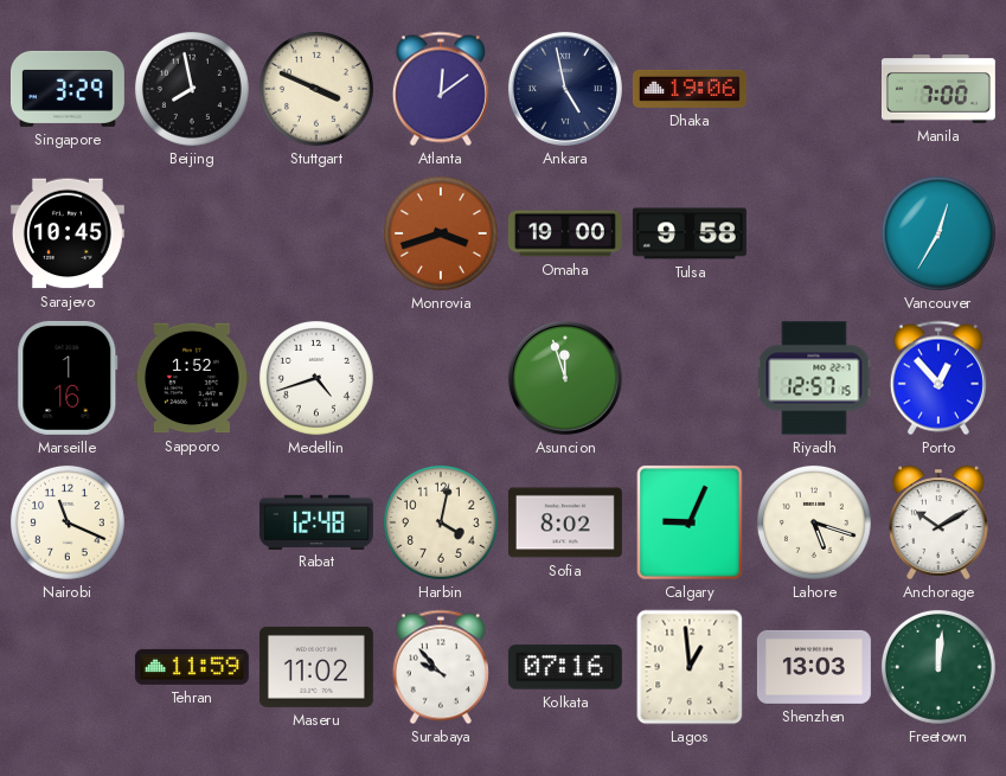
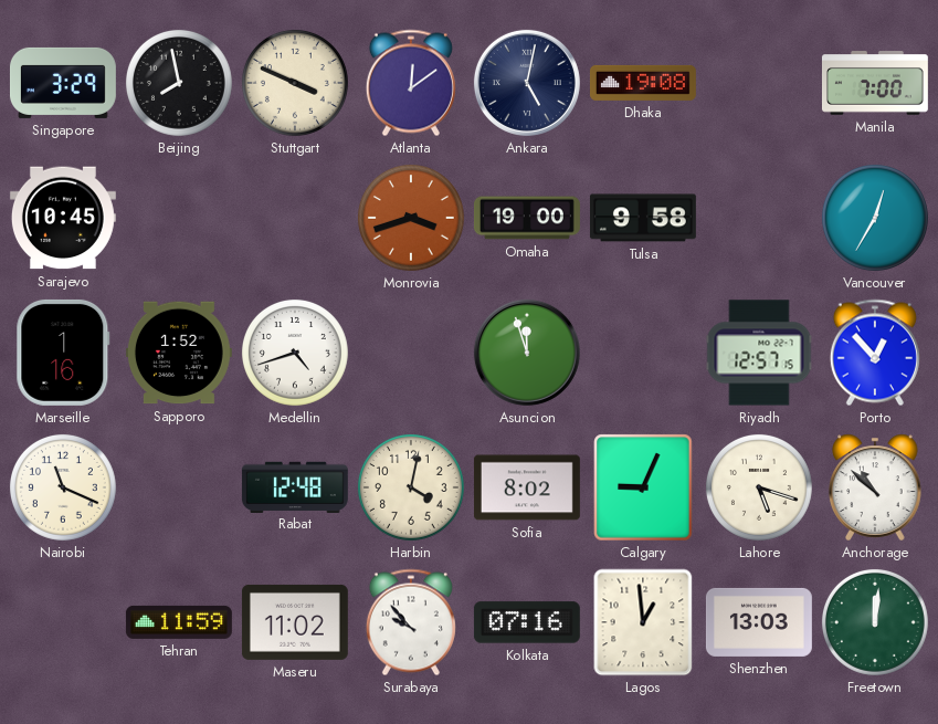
Ankara: 4:58 -> 5:02
Dhaka: 19:06 -> 19:08
Anchorage: 10:10 -> 10:52
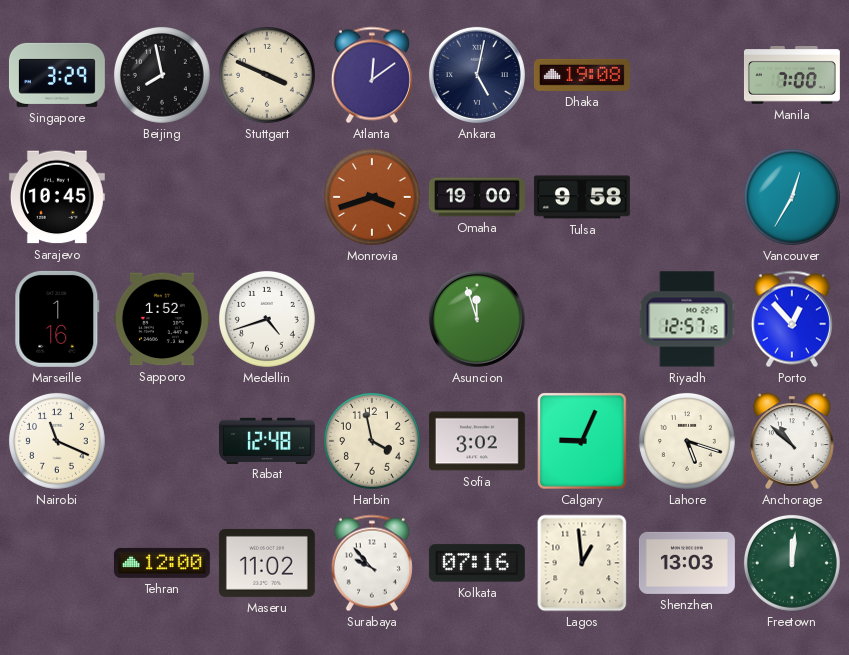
Harbin: 4:02 -> 3:58
Sofia: 8:02 -> 3:02
Tehran: 11:59 -> 12:00
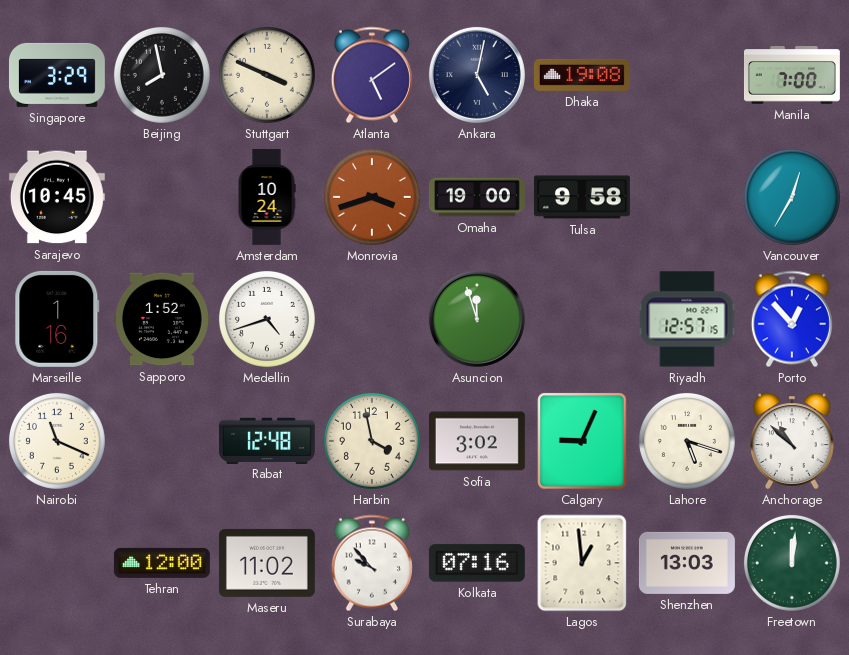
Atlanta: 12:09 -> 5:09
Amsterdam: none -> 10:24
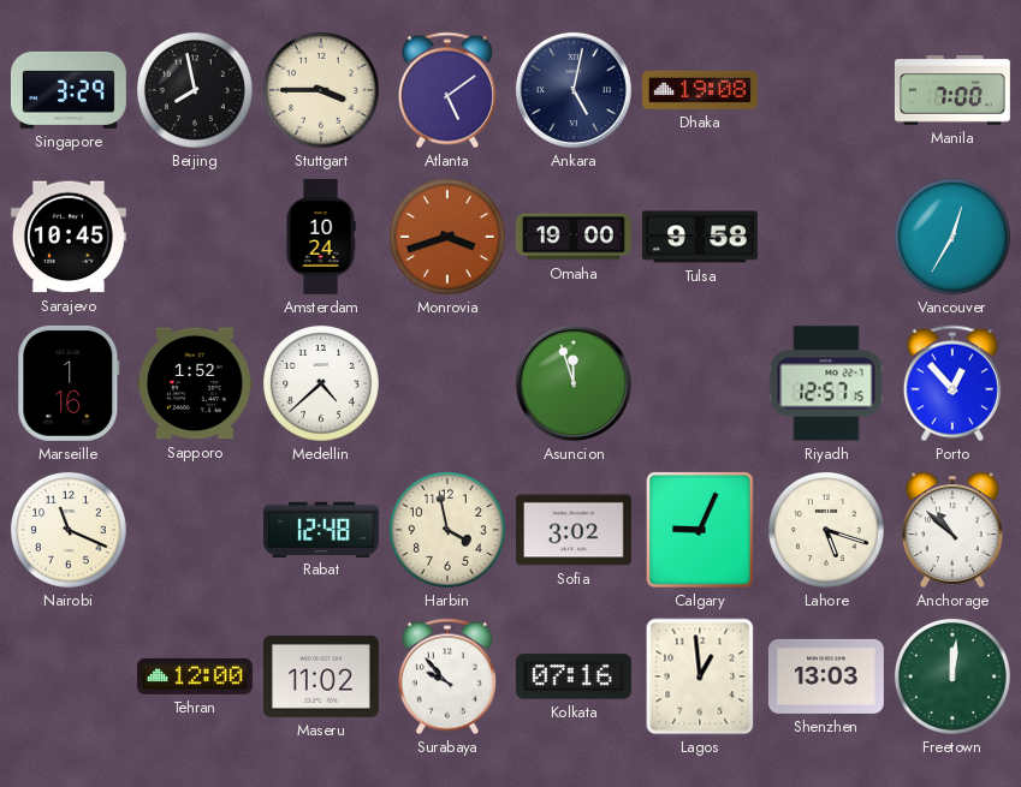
Stuttgart: 3:49 -> 3:45
Medellin: 4:42 -> 4:38
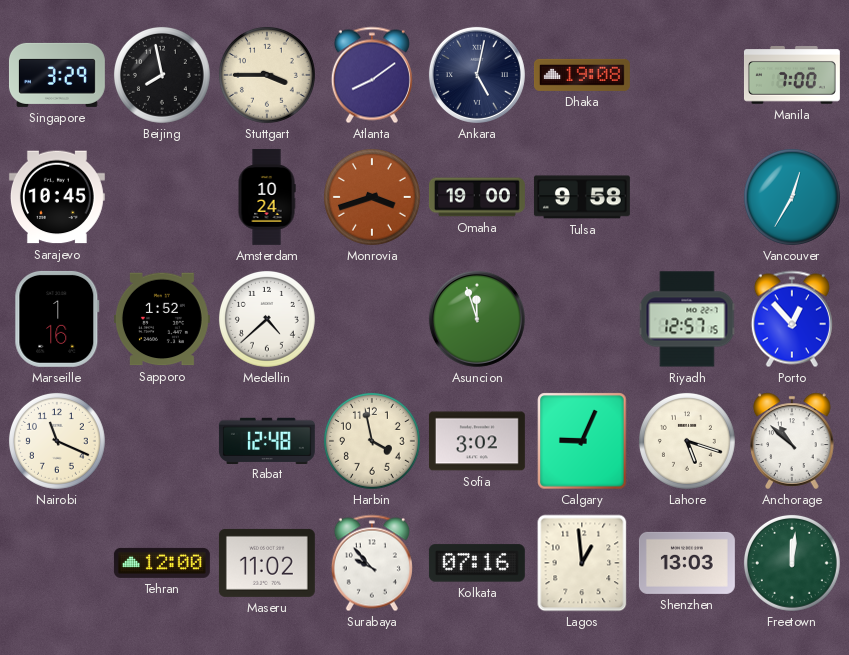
Atlanta: 5:09 -> 8:09
